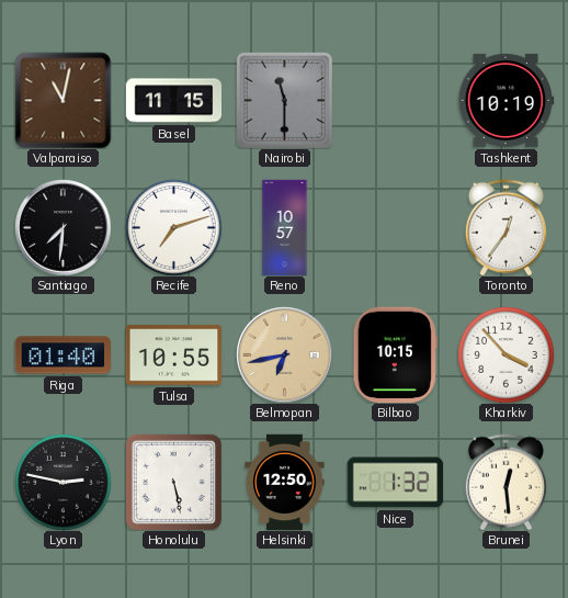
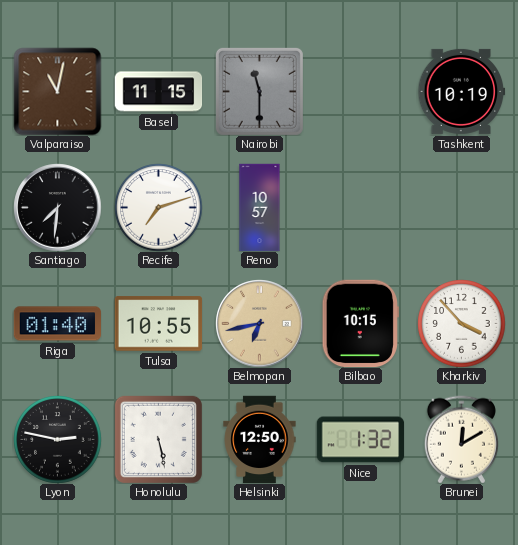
Toronto: 12:36 -> none
Brunei: 12:29 -> 12:10
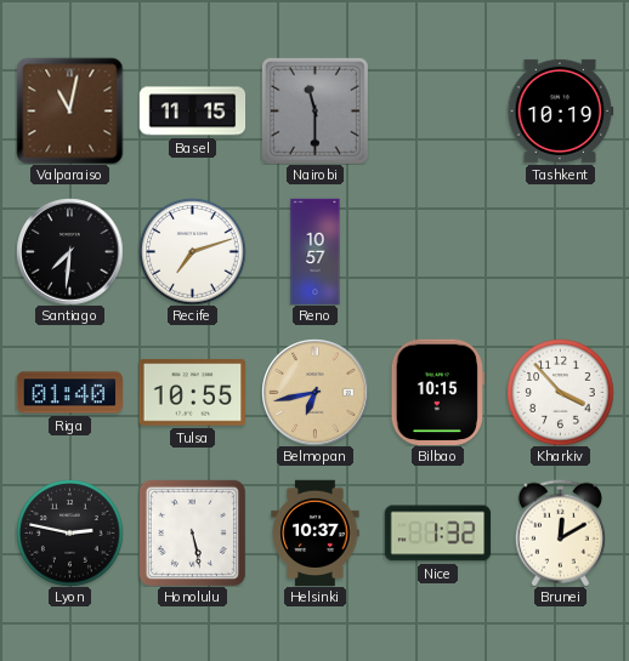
Helsinki: 12:50 -> 10:37
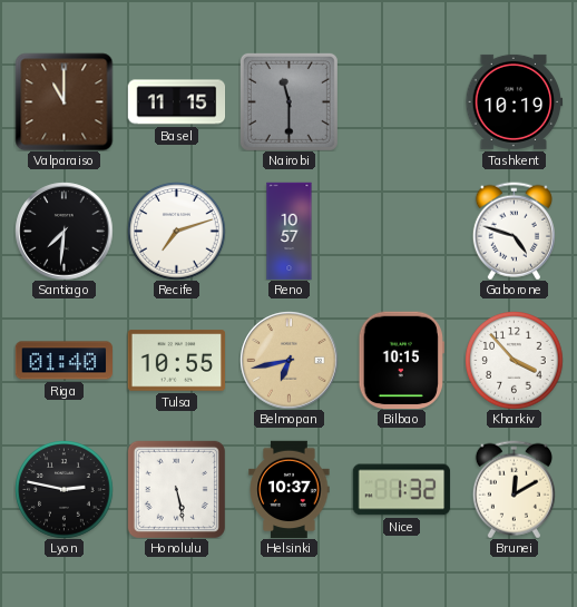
Valparaiso: 11:02 -> 11:00
Gaborone: none -> 4:48
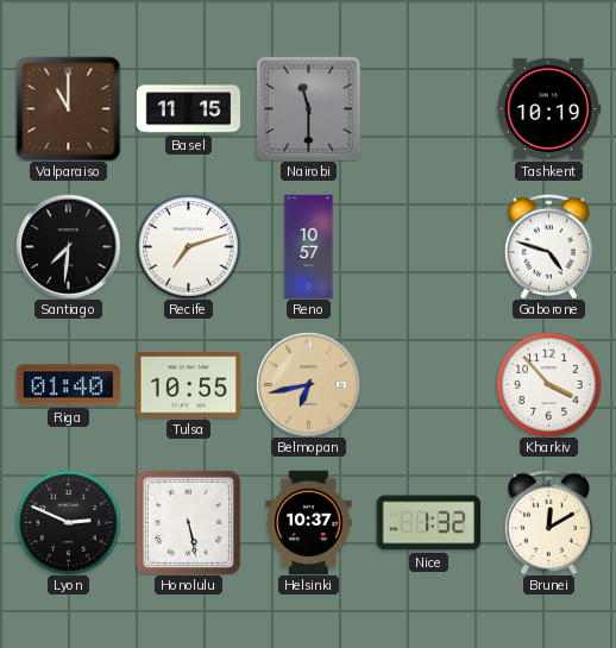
Bilbao: 10:15 -> none
Lyon: 2:47 -> 2:49
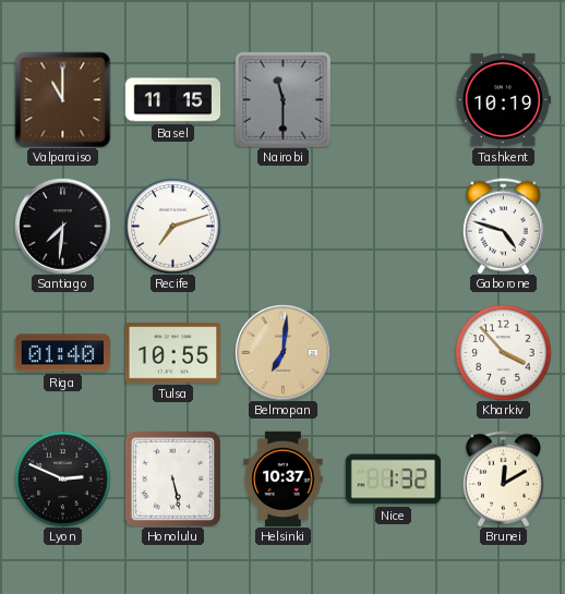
Reno: 10:57 -> none
Belmopan: 6:43 -> 7:01
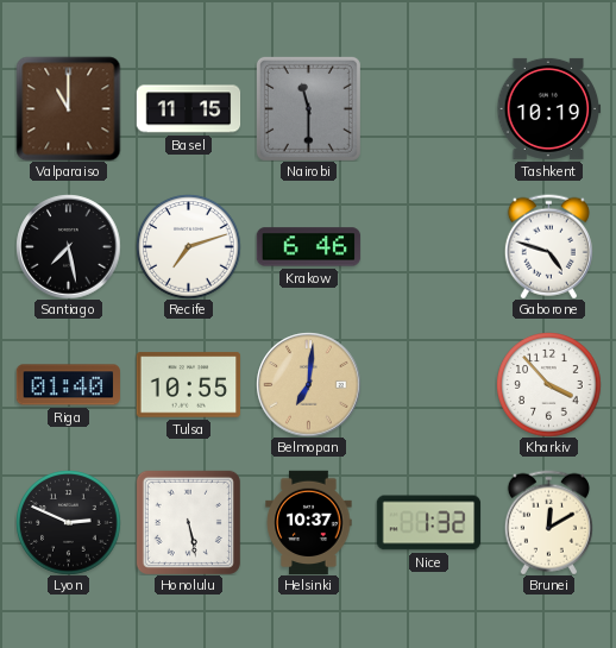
Santiago: 7:31 -> 7:28
Krakow: none -> 6:46
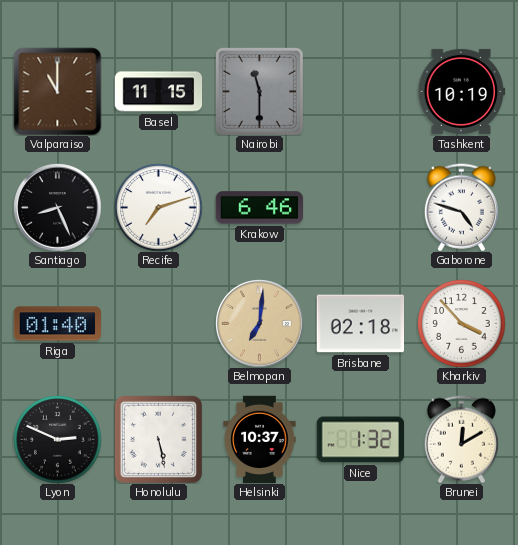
Santiago: 7:28 -> 8:26
Tulsa: 10:55 -> none
Brisbane: none -> 02:18
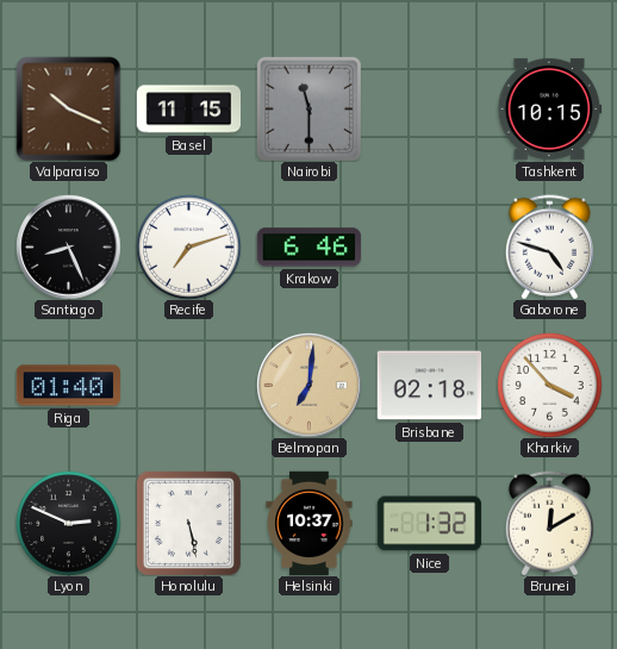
Valparaiso: 11:00 -> 10:19
Tashkent: 10:19 -> 10:15
